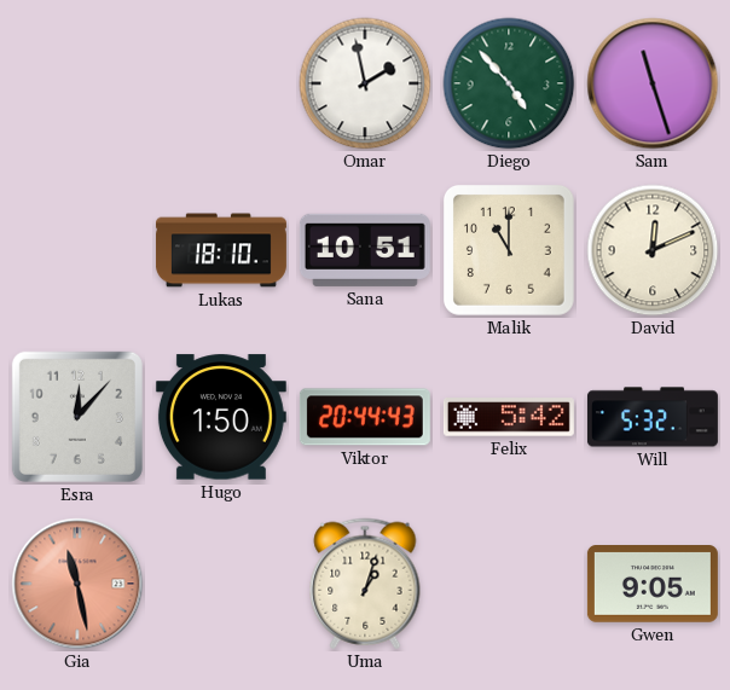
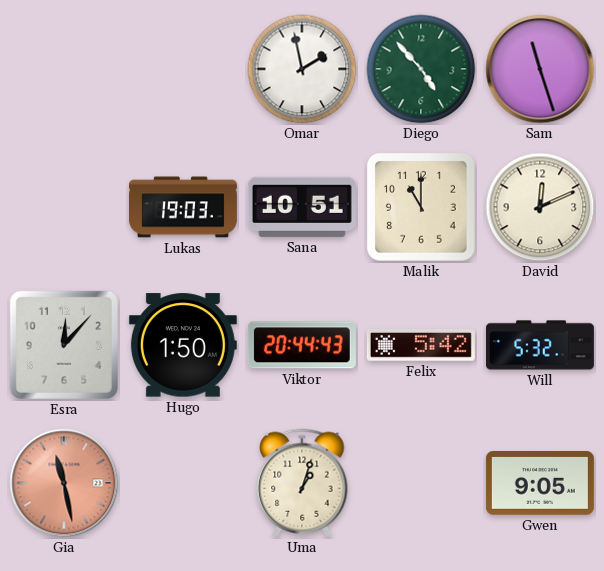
Lukas: 18:10 -> 19:03
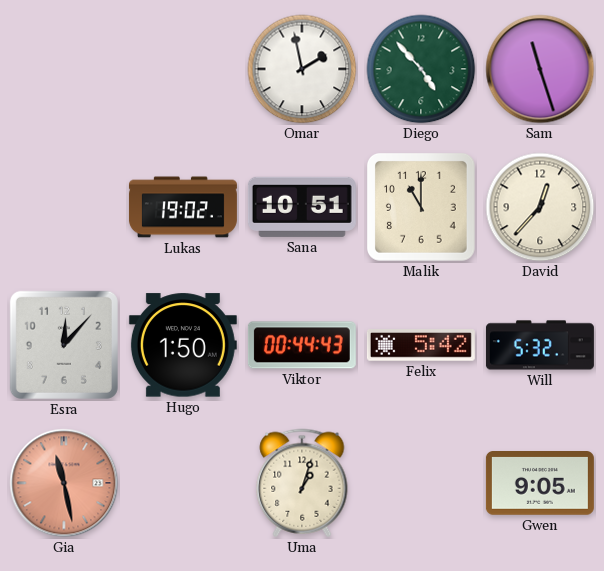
Lukas: 19:03 -> 19:02
David: 12:11 -> 12:37
Viktor: 20:44 -> 00:44
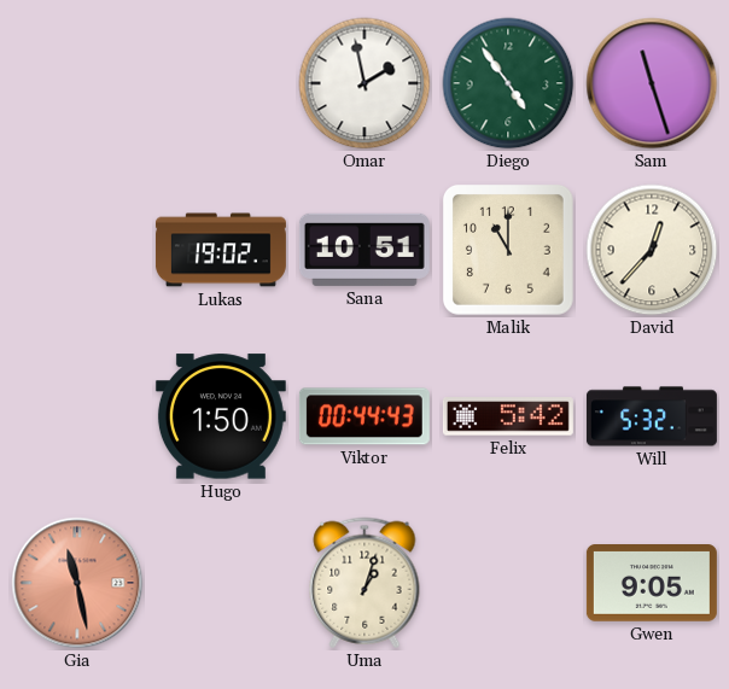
Diego: 4:53 -> 4:54
Esra: 12:07 -> none
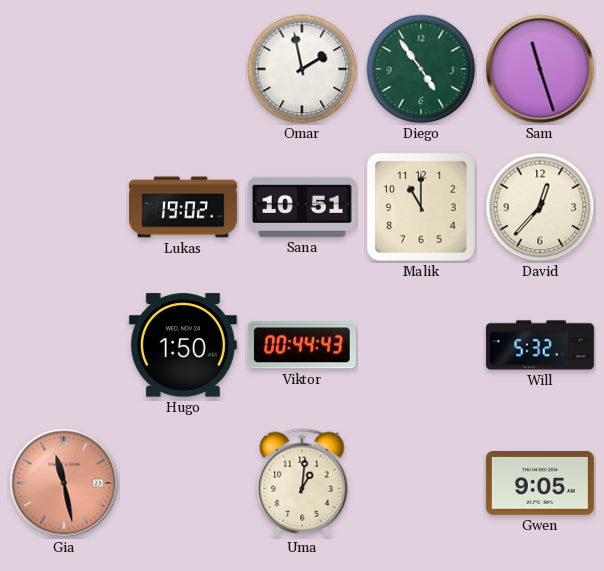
Felix: 5:42 -> none
Uma: 1:03 -> 1:01
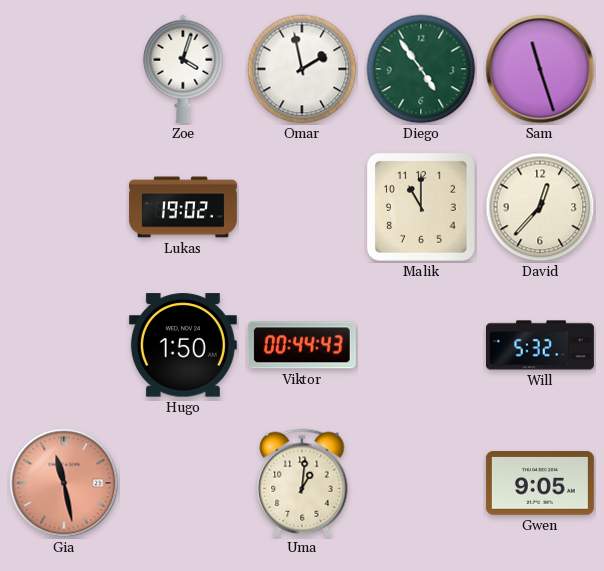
Zoe: none -> 4:03
Sana: 10:51 -> none
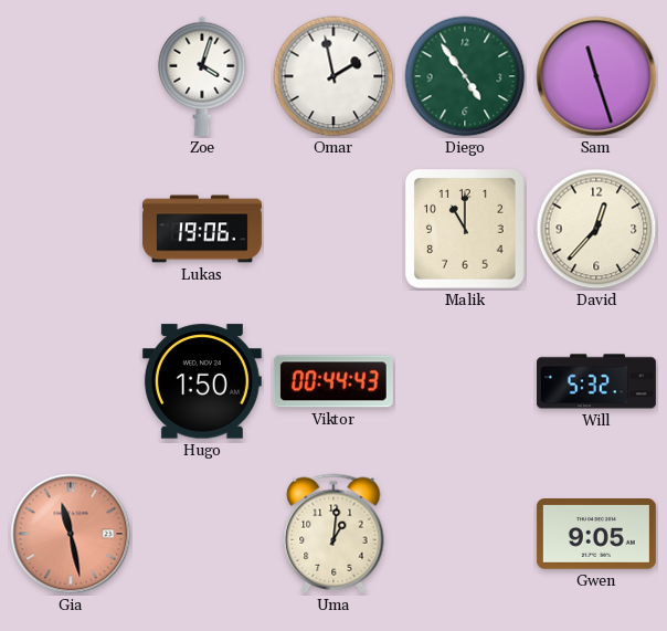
Lukas: 19:02 -> 19:06
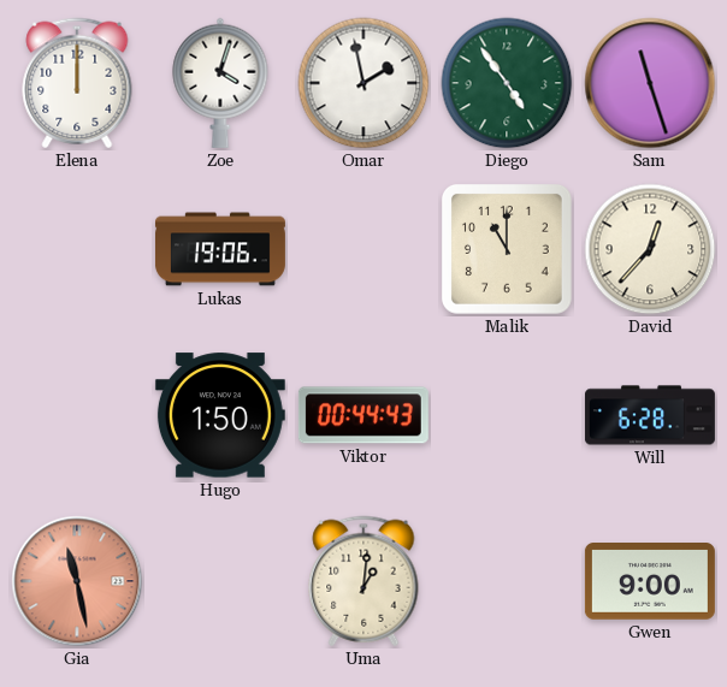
Elena: none -> 12:00
Will: 5:32 -> 6:28
Gwen: 9:05 -> 9:00
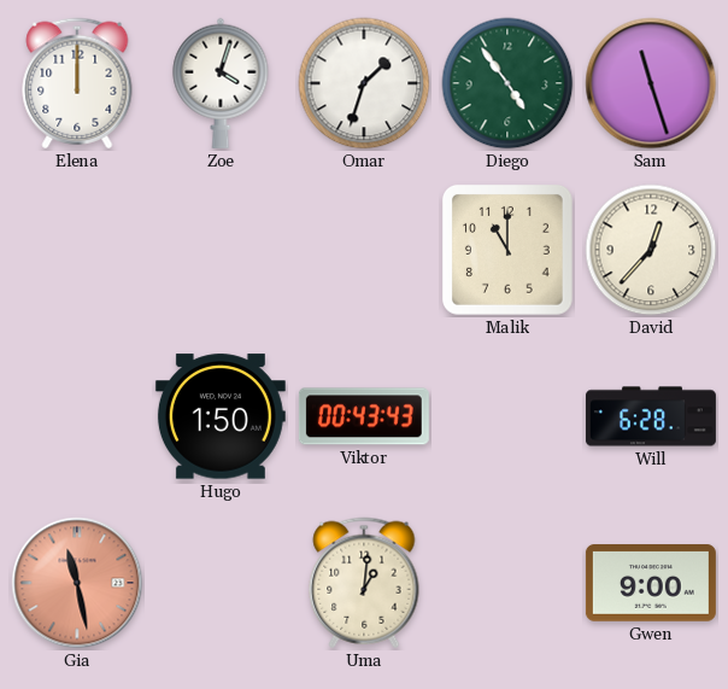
Omar: 1:58 -> 1:33
Lukas: 19:06 -> none
Viktor: 00:44 -> 00:43
